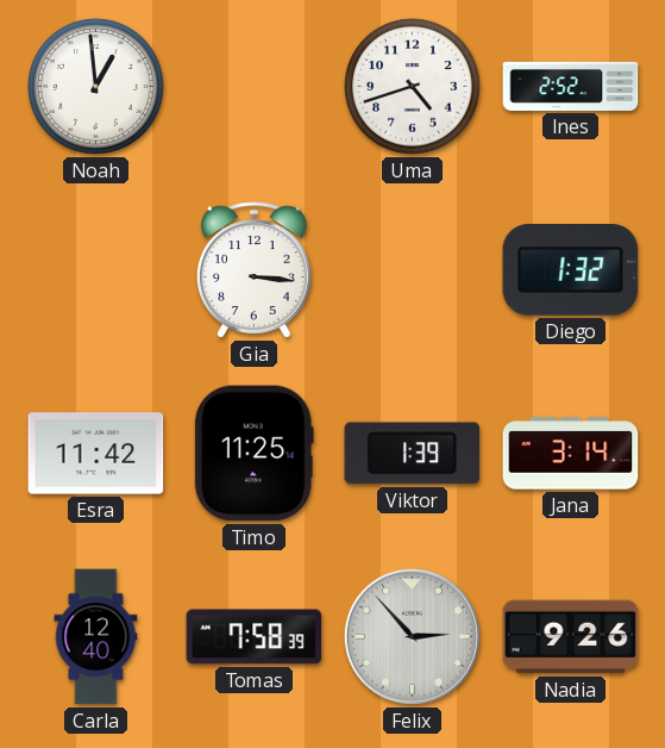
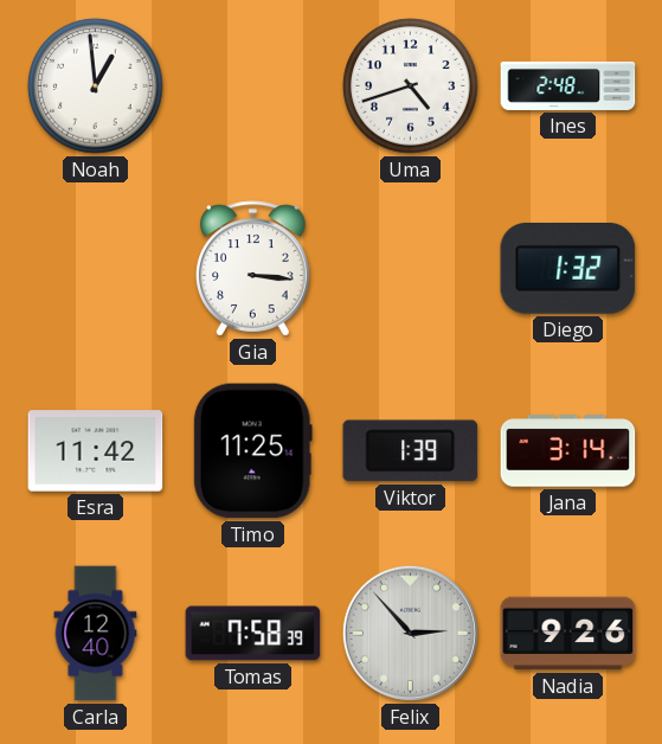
Ines: 2:52 -> 2:48
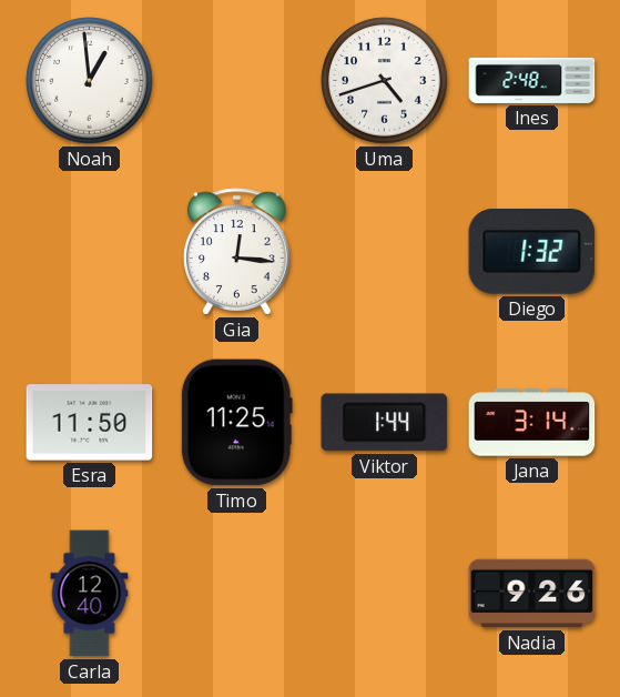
Gia: 3:16 -> 12:16
Esra: 11:42 -> 11:50
Viktor: 1:39 -> 1:44
Tomas: 7:58 -> none
Felix: 2:53 -> none
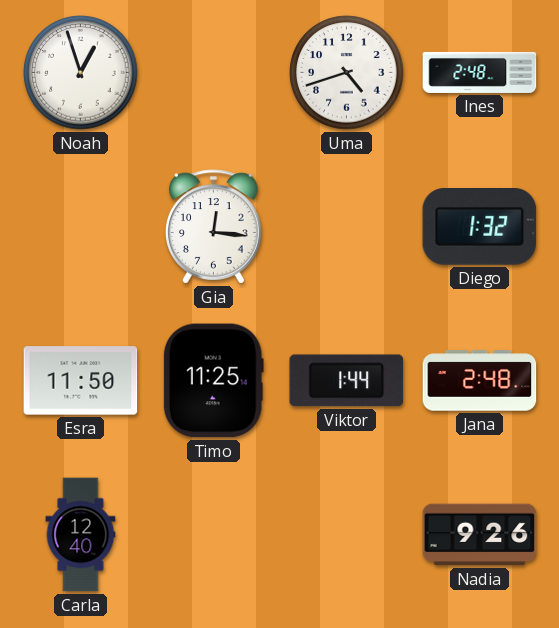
Noah: 12:59 -> 12:57
Jana: 3:14 -> 2:48
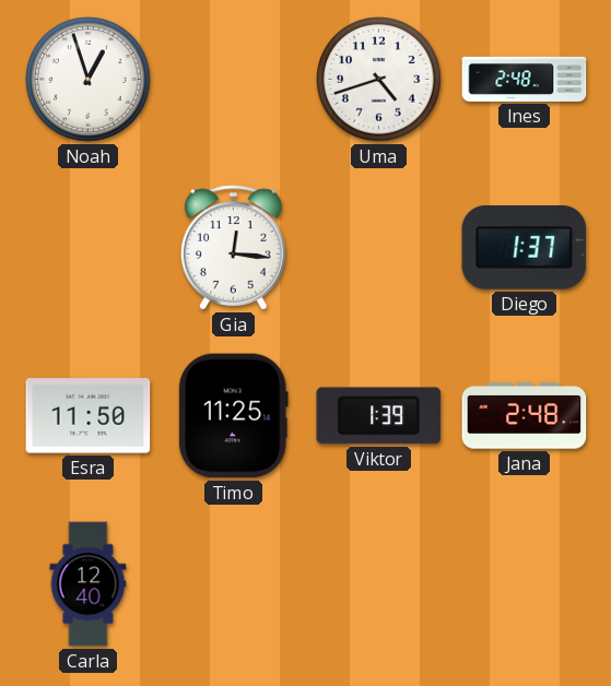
Diego: 1:32 -> 1:37
Viktor: 1:44 -> 1:39
Nadia: 9:26 -> none
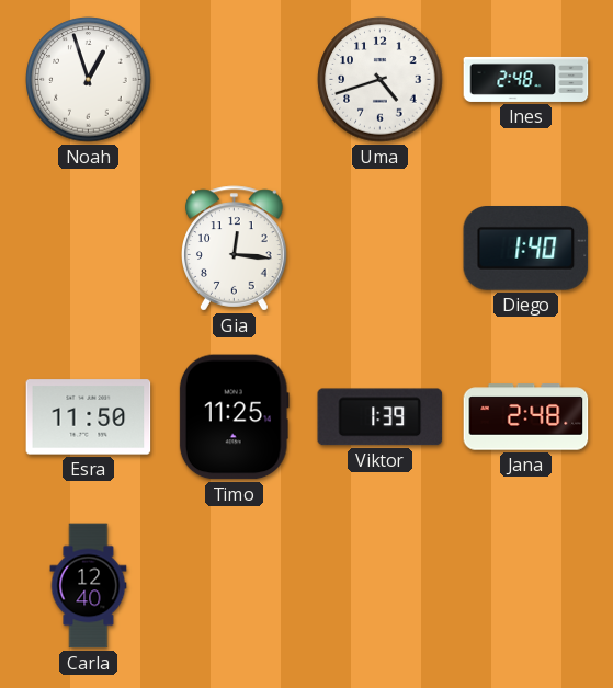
Diego: 1:37 -> 1:40
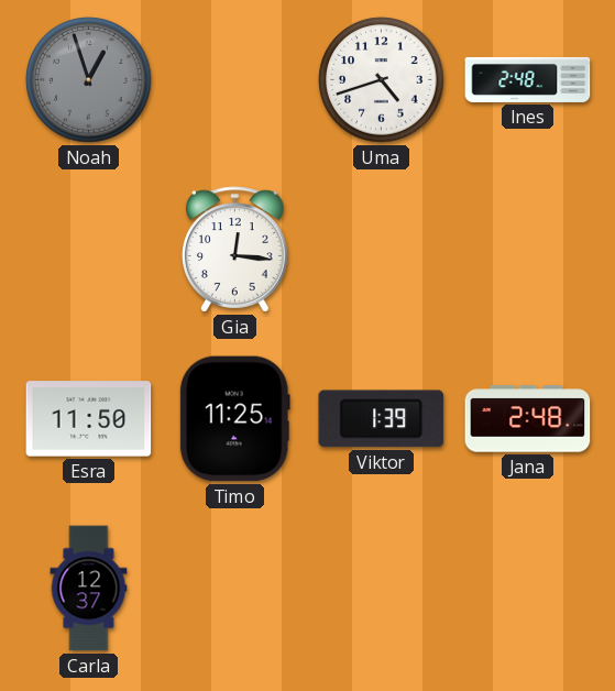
Noah dial: white -> grey
Diego: 1:40 -> none
Carla: 12:40 -> 12:37
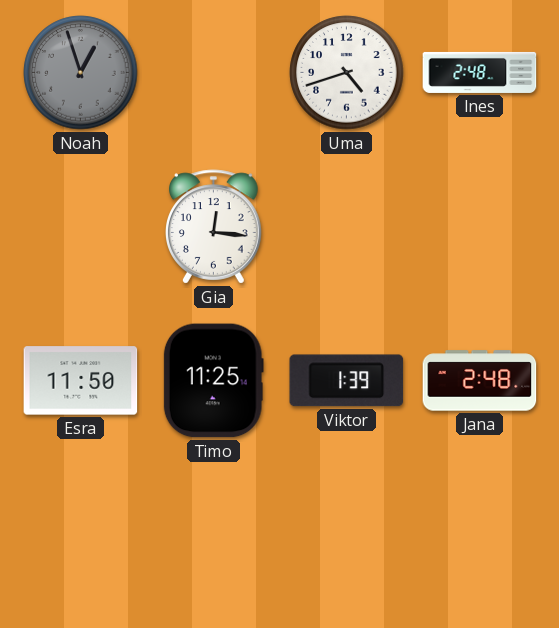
Carla: 12:37 -> none
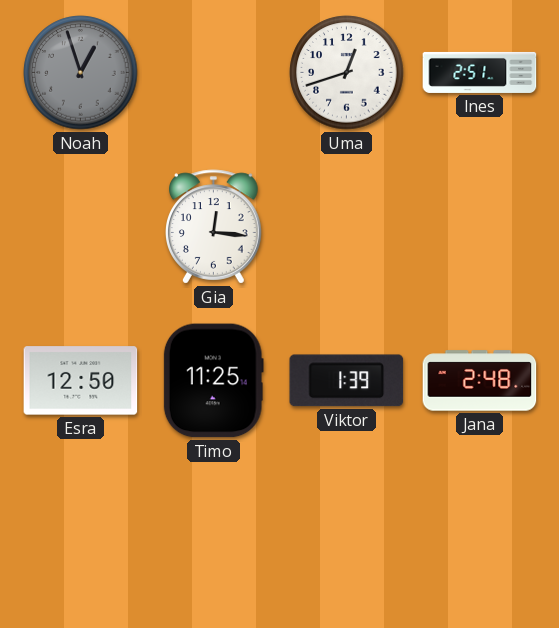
Uma: 4:42 -> 12:42
Ines: 2:48 -> 2:51
Esra: 11:50 -> 12:50
